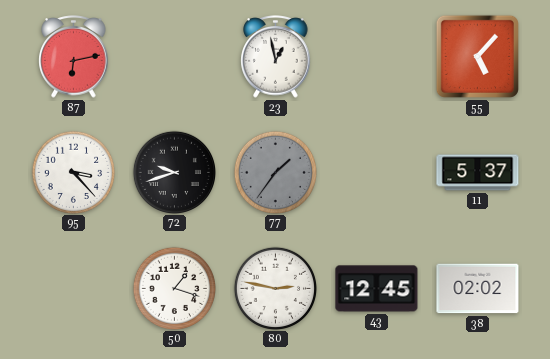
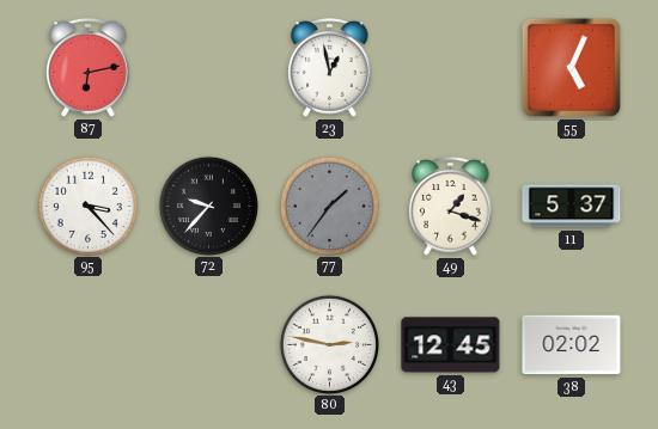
55: 5:07 -> 5:04
72: 9:42 -> 9:37
49: none -> 1:18
50: 1:18 -> none
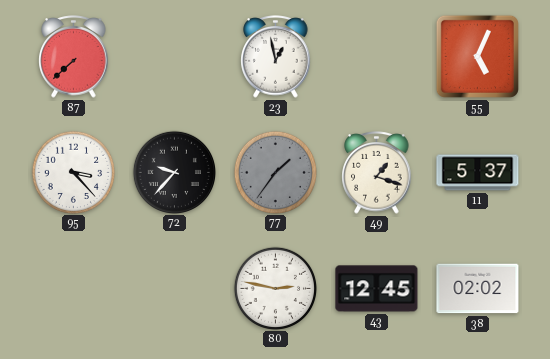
87: 6:13 -> 7:38
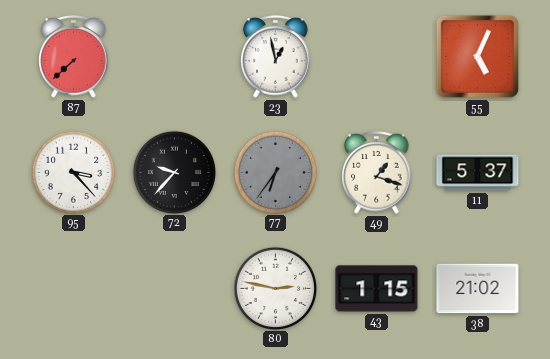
77: 1:36 -> 6:36
43: 12:45 -> 1:15
38: 02:02 -> 21:02
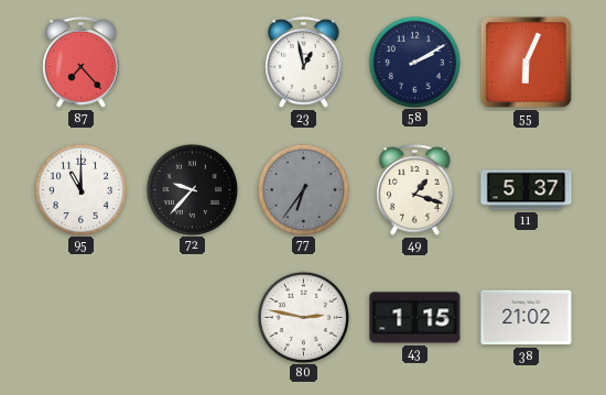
87: 7:38 -> 7:23
58: none -> 2:10
55: 5:04 -> 6:04
95: 3:23 -> 11:00
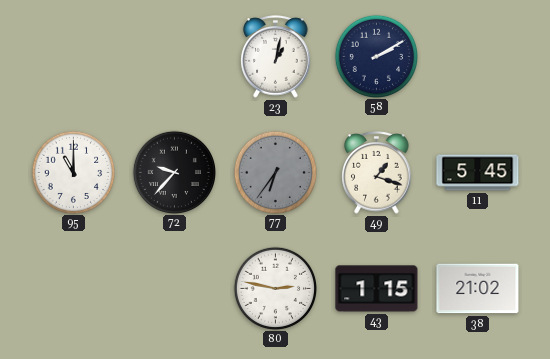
87: 7:23 -> none
23: 12:58 -> 1:02
55: 6:04 -> none
11: 5:37 -> 5:45
